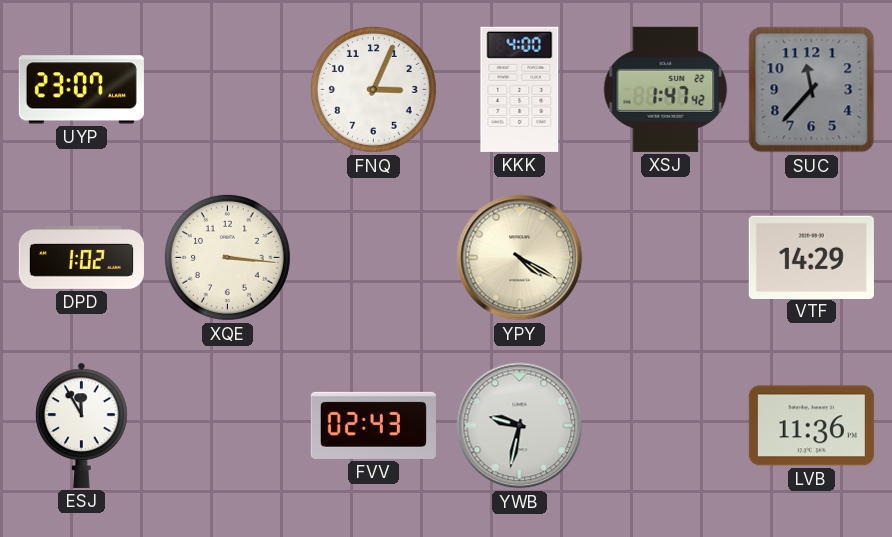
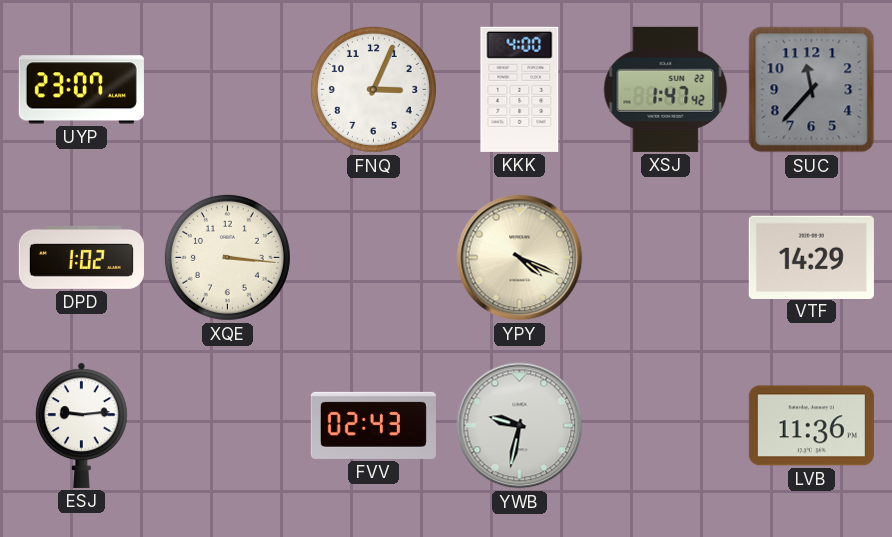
YPY: 4:20 -> 4:19
ESJ: 11:55 -> 9:14
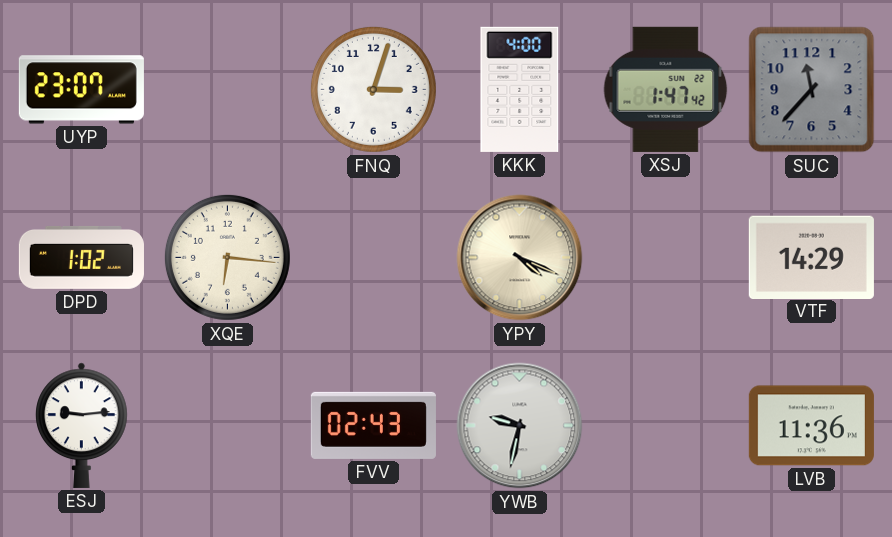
FNQ: 3:04 -> 3:03
XQE: 3:16 -> 6:16
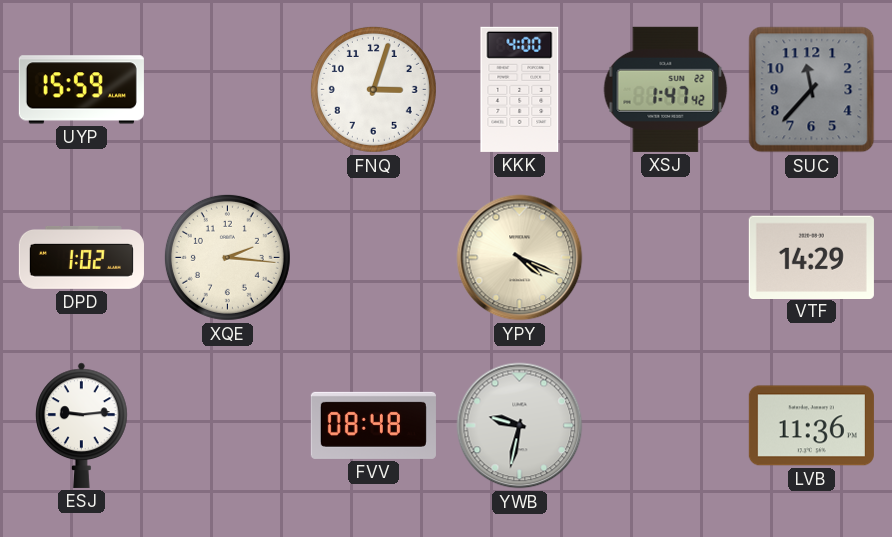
UYP: 23:07 -> 15:59
XQE: 6:16 -> 2:16
FVV: 02:43 -> 08:48
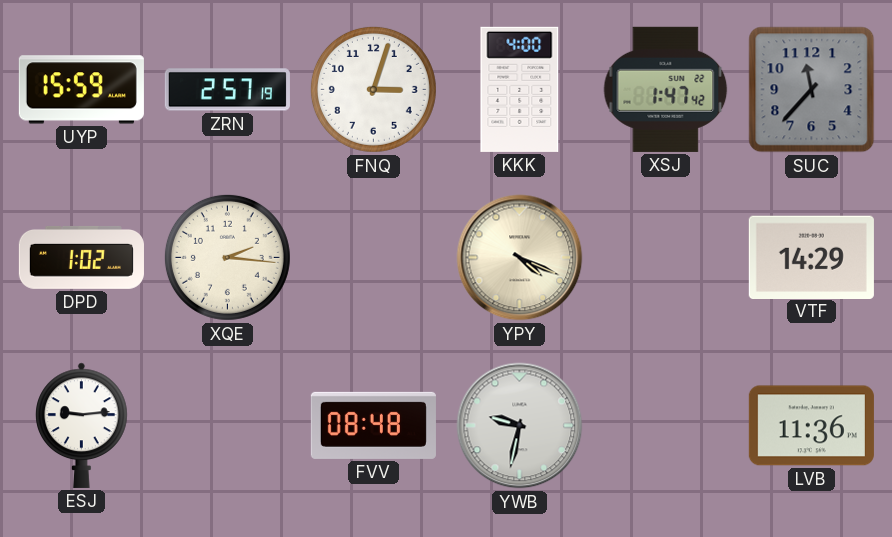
ZRN: none -> 2:57
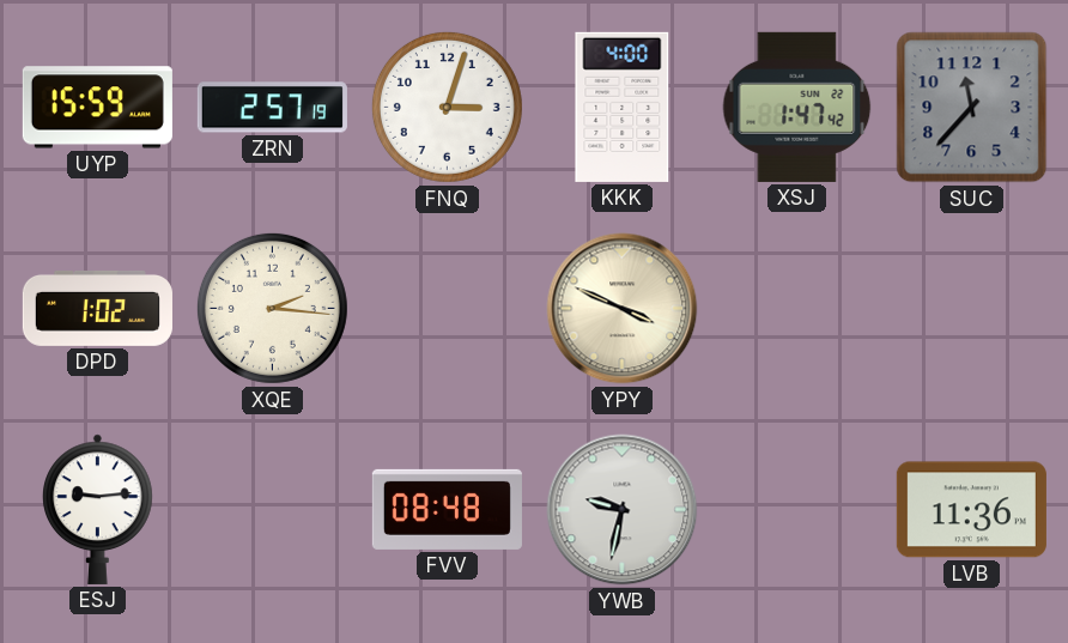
YPY: 4:19 -> 3:49
VTF: 14:29 -> none
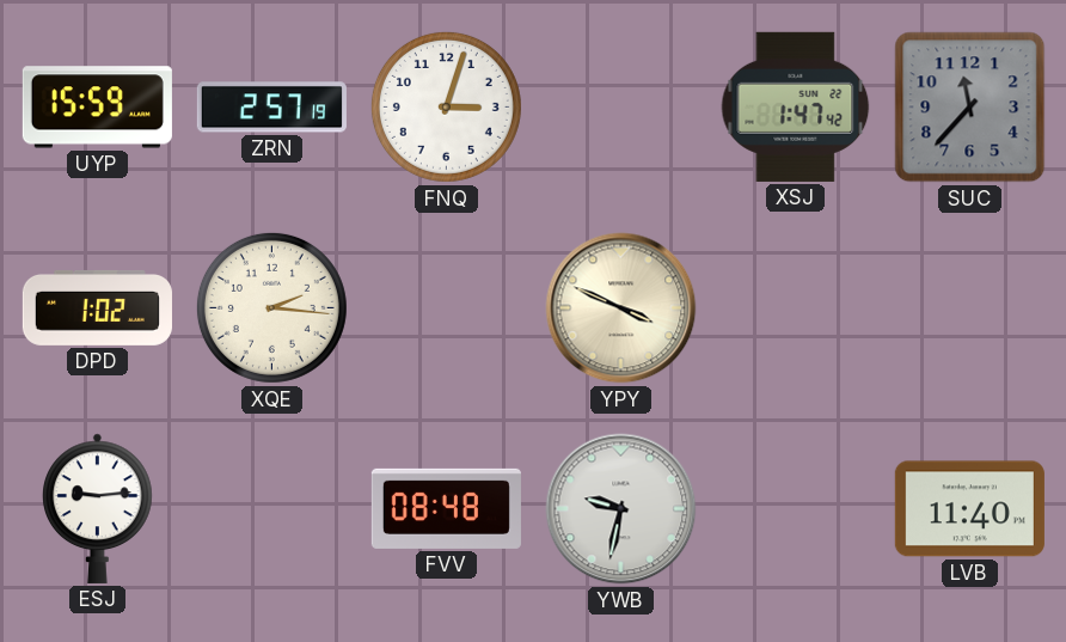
KKK: 4:00 -> none
LVB: 11:36 -> 11:40
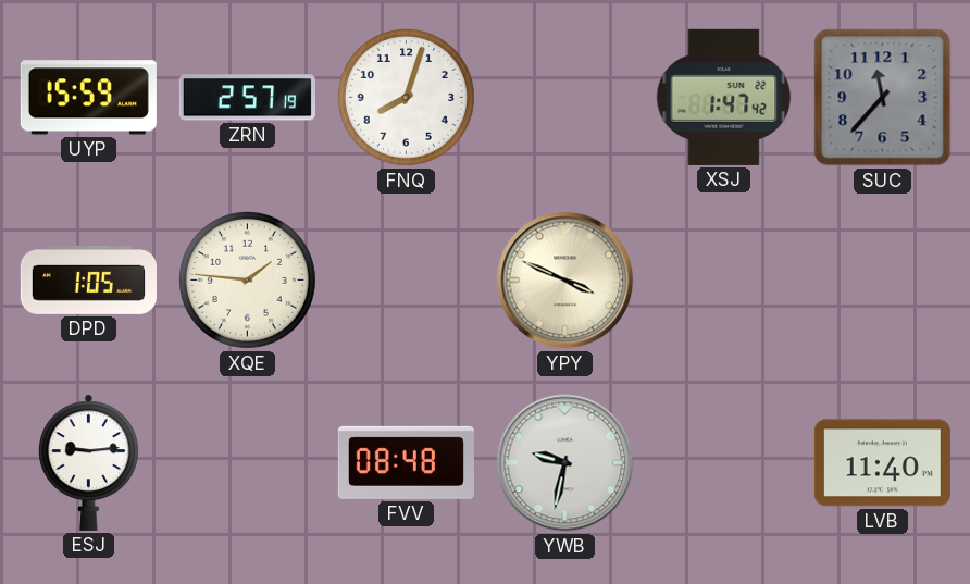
FNQ: 3:03 -> 8:03
DPD: 1:02 -> 1:05
XQE: 2:16 -> 1:46
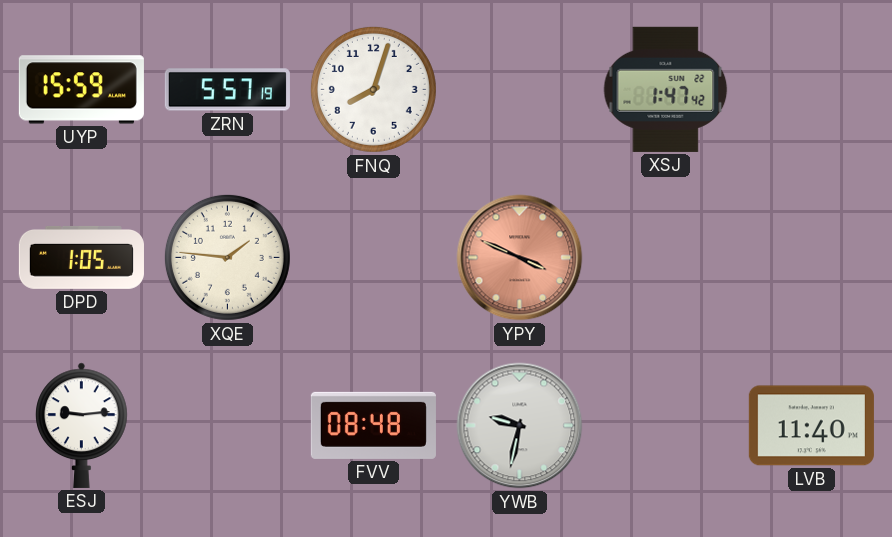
ZRN: 2:57 -> 5:57
SUC: 11:37 -> none
YPY dial: cream -> salmon
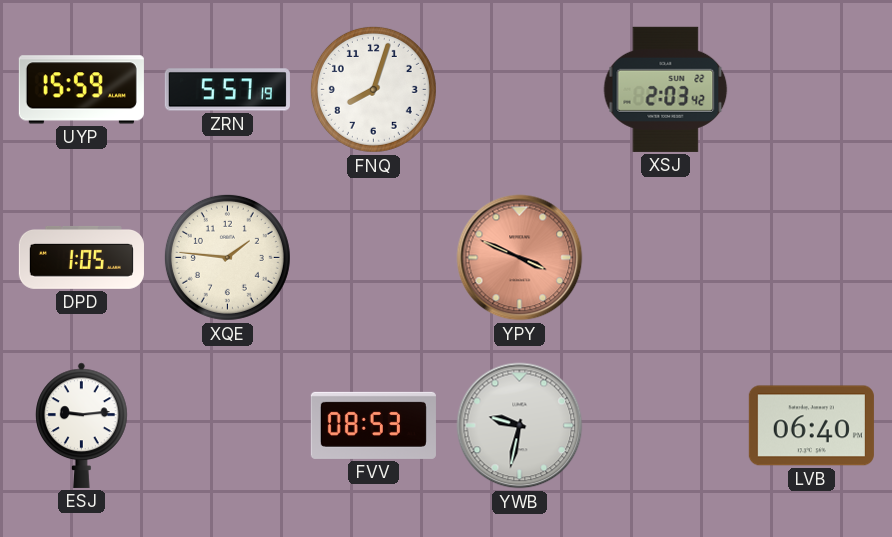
XSJ: 1:47 -> 2:03
FVV: 08:48 -> 08:53
LVB: 11:40 -> 06:40
